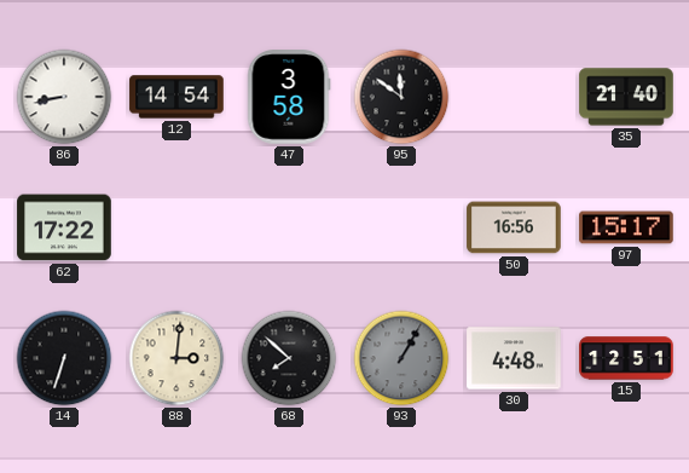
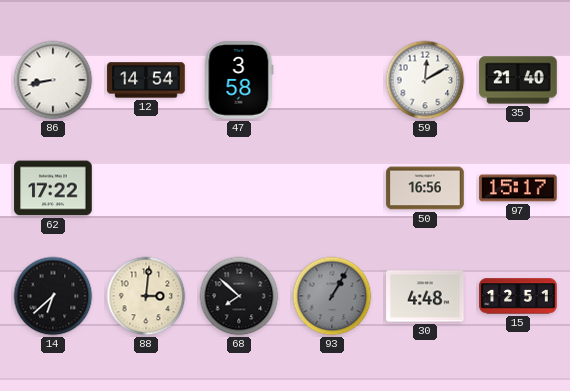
95: 11:51 -> none
59: none -> 12:10
14: 6:33 -> 6:38
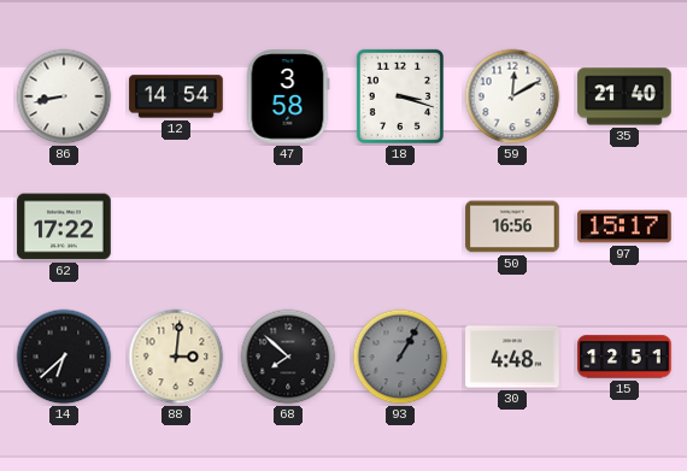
18: none -> 3:18
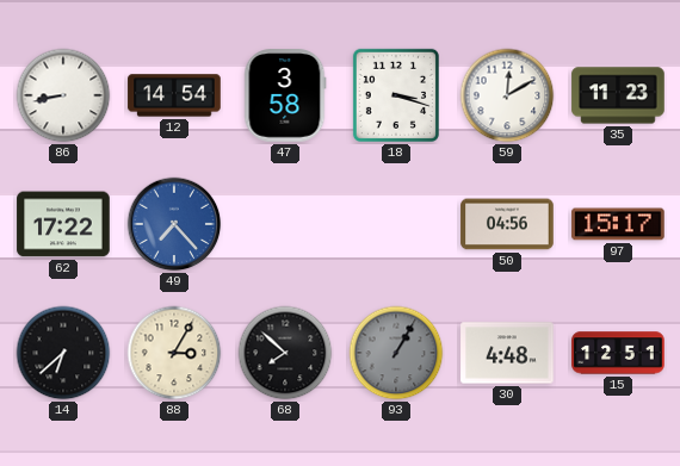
35: 21:40 -> 11:23
49: none -> 7:23
50: 16:56 -> 04:56
88: 3:01 -> 3:05
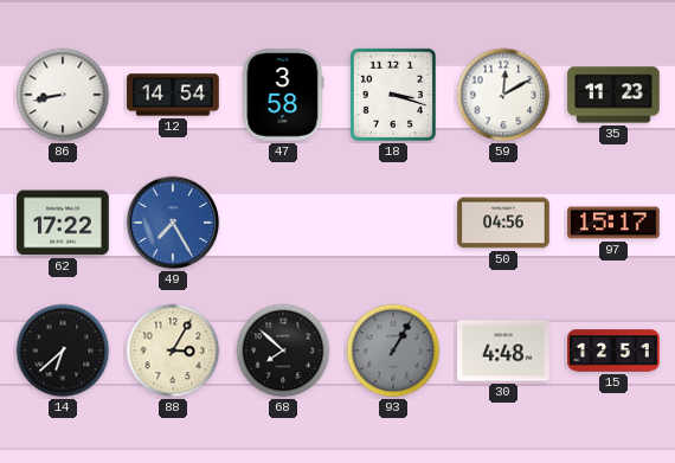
49: 7:23 -> 7:25
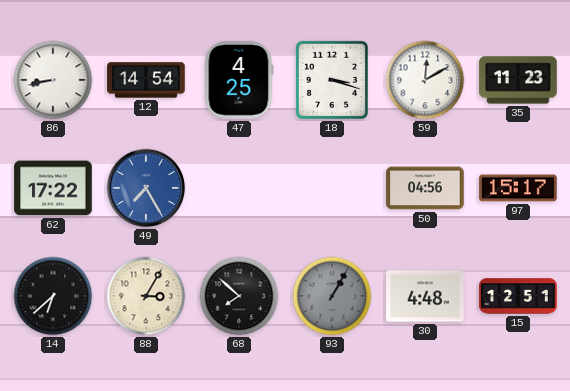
47: 3:58 -> 4:25
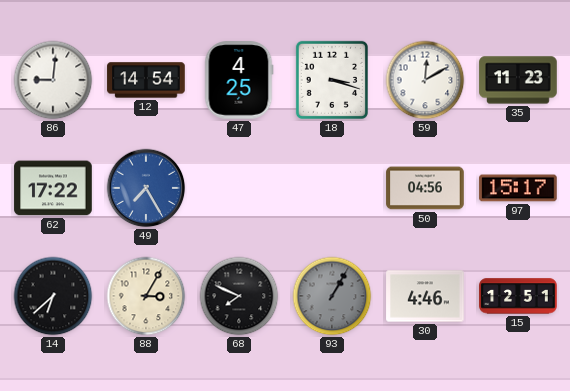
86: 8:43 -> 9:01
68: 7:52 -> 7:49
30: 4:48 -> 4:46
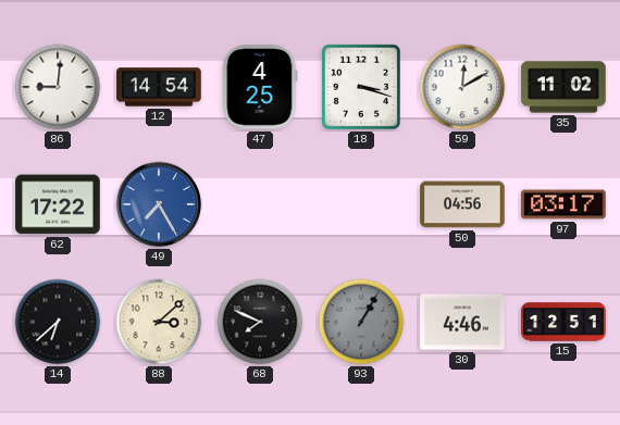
35: 11:23 -> 11:02
97: 15:17 -> 03:17
88: 3:05 -> 3:08
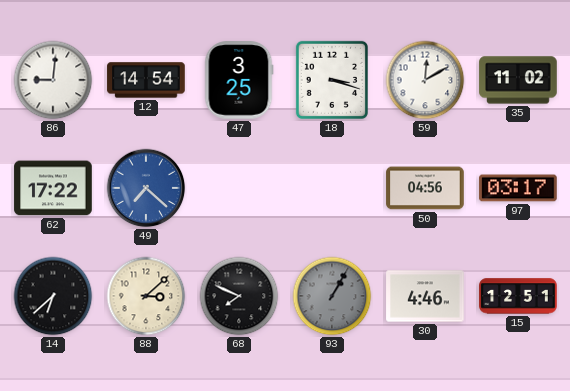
47: 4:25 -> 3:25
49: 7:25 -> 7:22
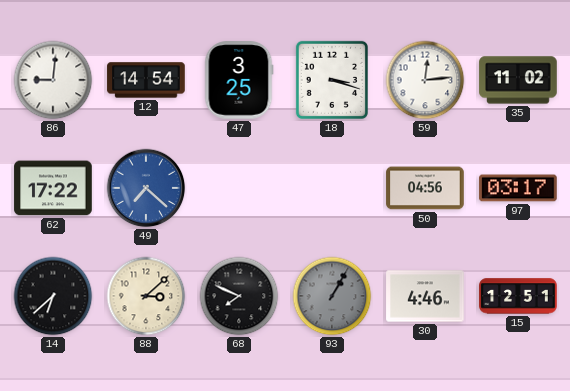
59: 12:10 -> 12:14
